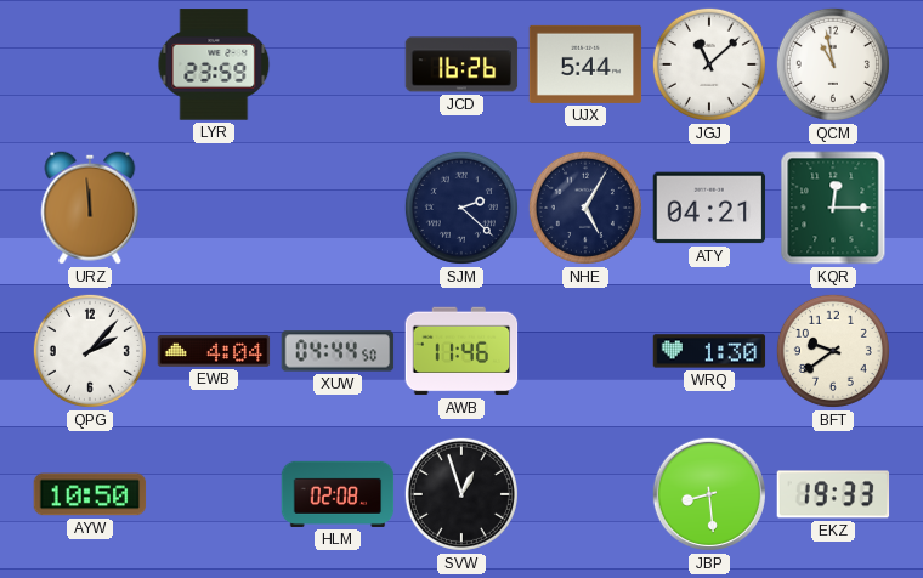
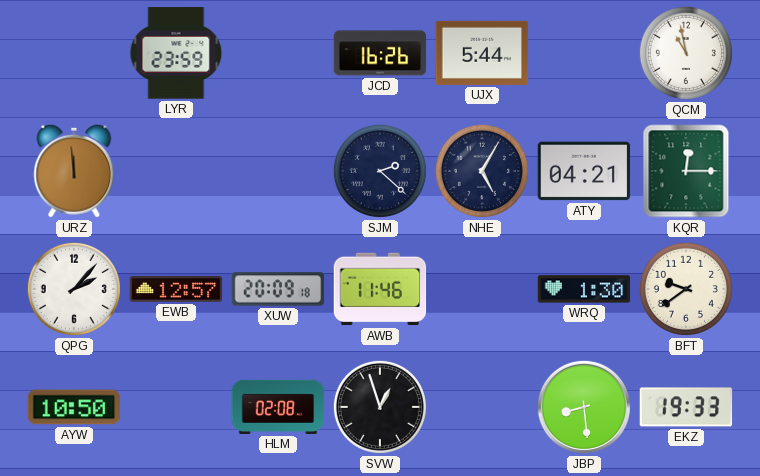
JGJ: 11:08 -> none
EWB: 4:04 -> 12:57
XUW: 04:44 -> 20:09
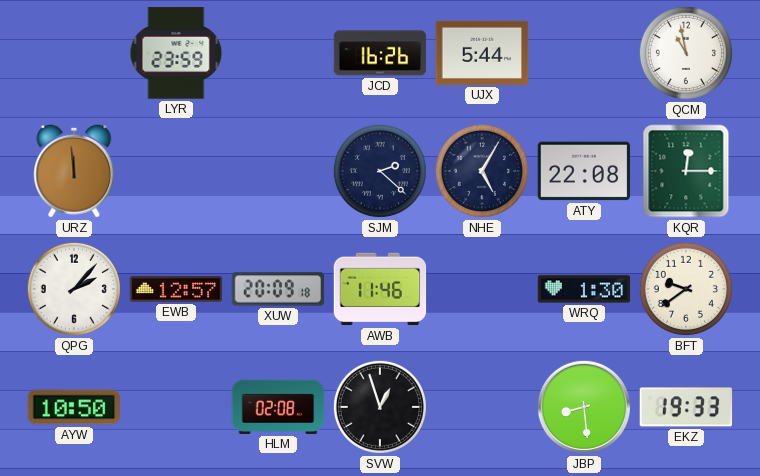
ATY: 04:21 -> 22:08
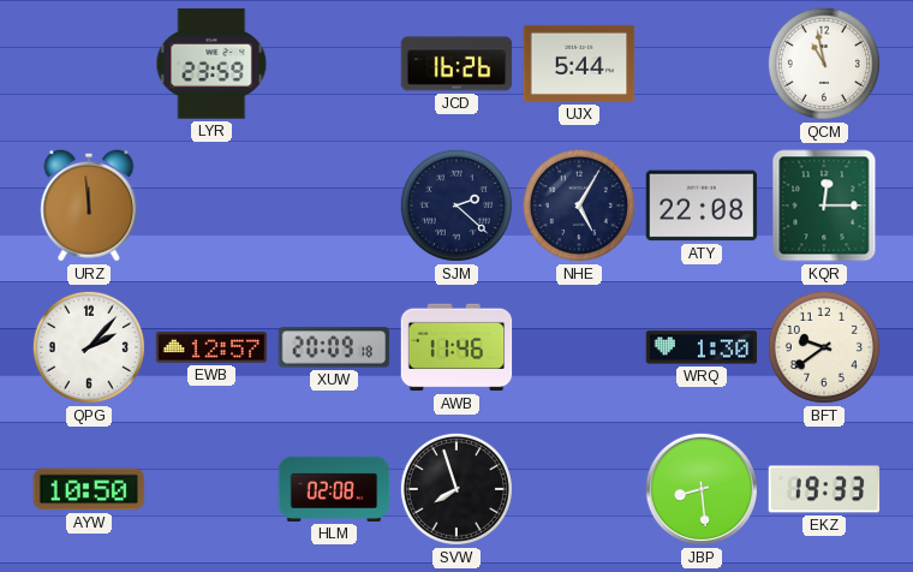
SVW: 12:57 -> 7:57
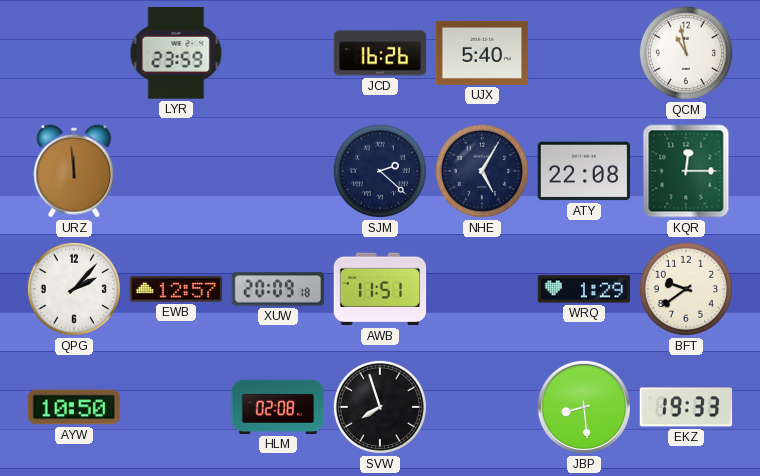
UJX: 5:44 -> 5:40
AWB: 11:46 -> 11:51
WRQ: 1:30 -> 1:29
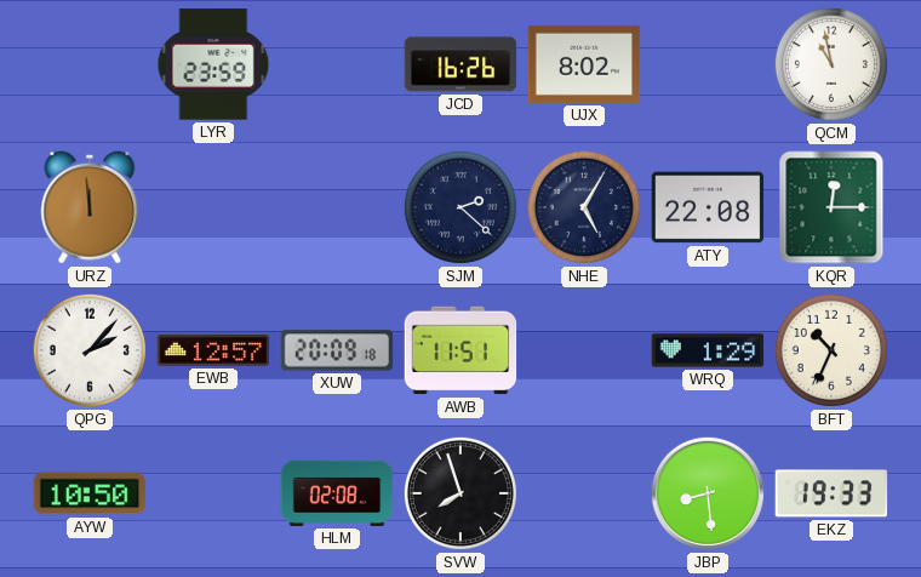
UJX: 5:40 -> 8:02
BFT: 9:39 -> 10:34
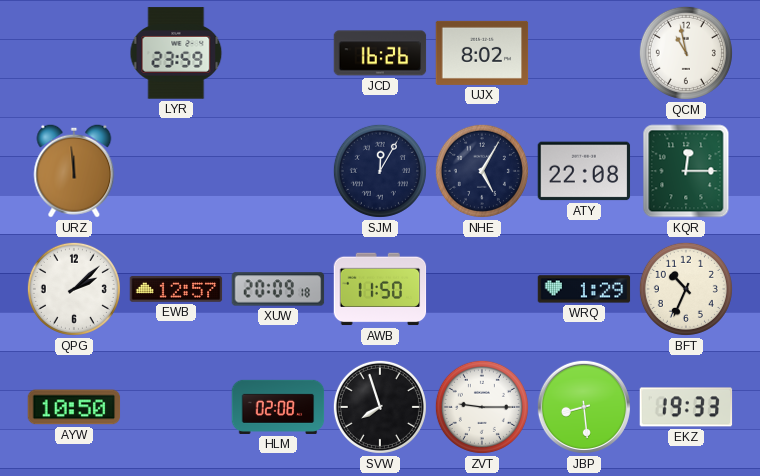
SJM: 2:22 -> 12:05
QPG: 2:07 -> 2:08
AWB: 11:51 -> 11:50
ZVT: none -> 9:15
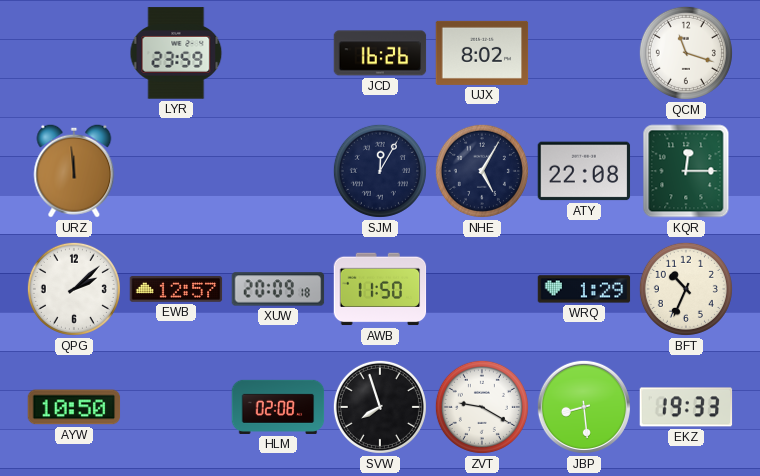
QCM: 10:58 -> 11:18
ZVT: 9:15 -> 9:20
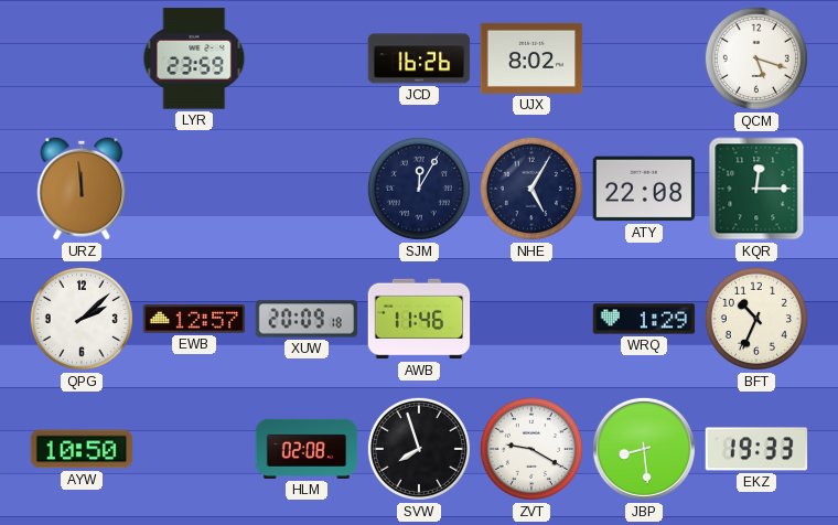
QCM: 11:18 -> 5:18
AWB: 11:50 -> 11:46
